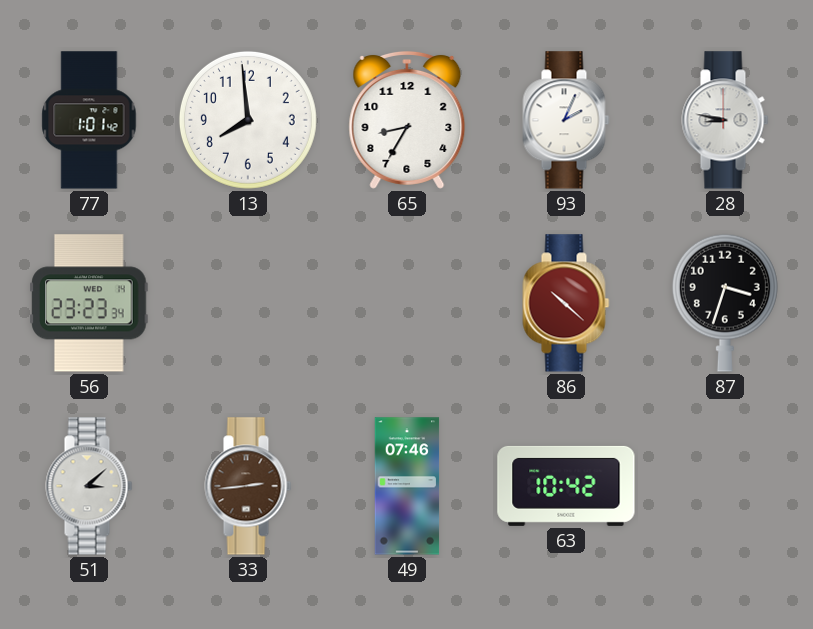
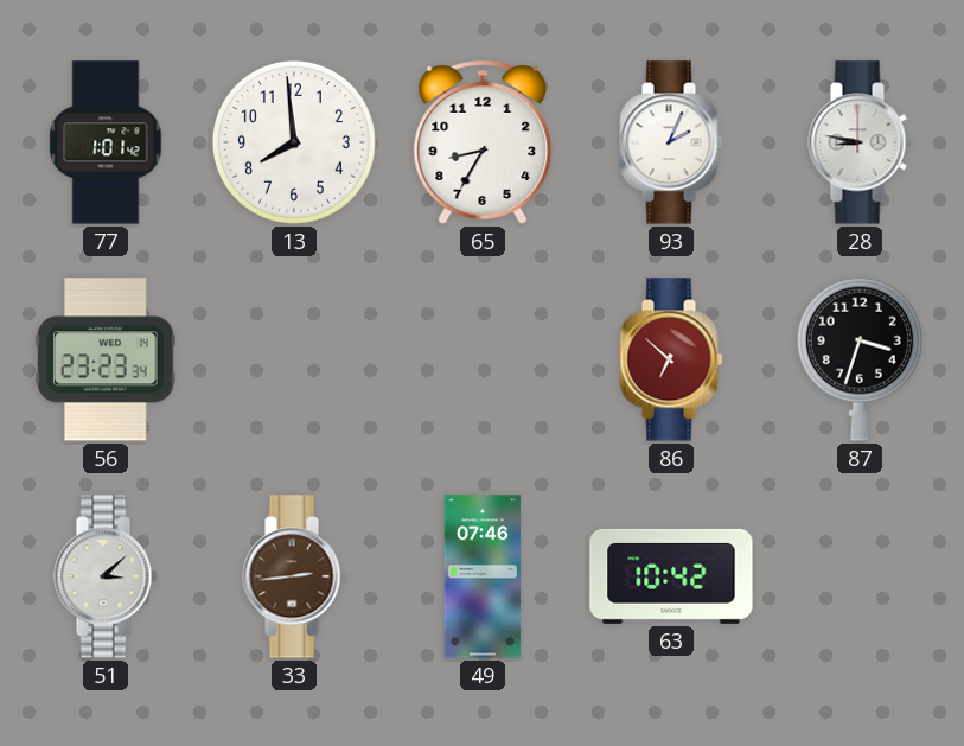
86: 10:22 -> 6:52
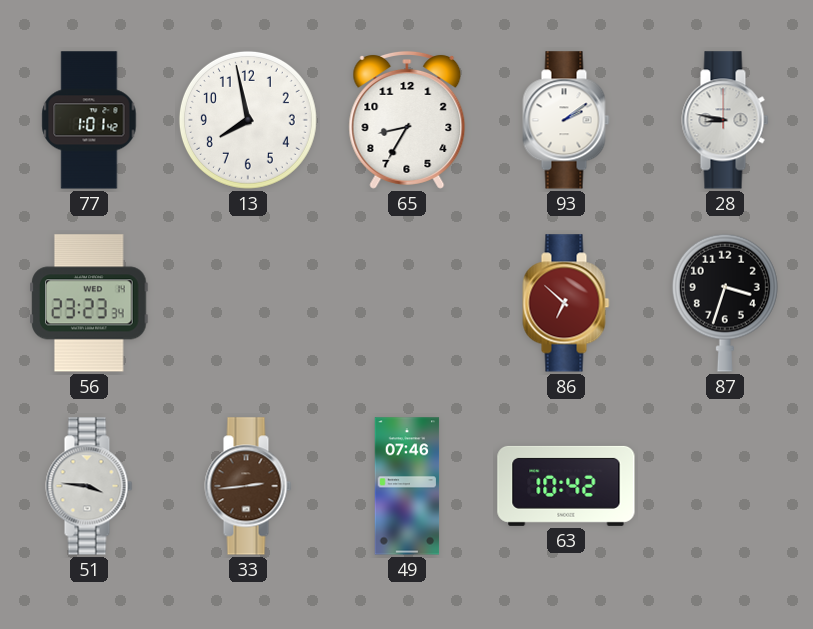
13: 7:59 -> 7:58
93: 2:04 -> 2:09
51: 3:08 -> 3:46
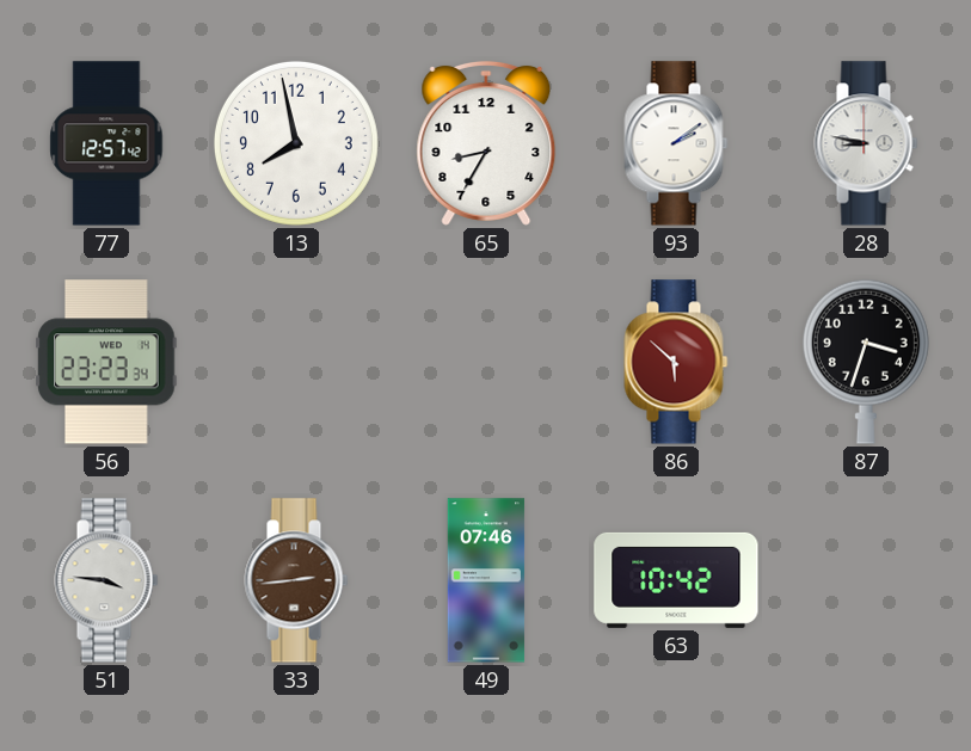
77: 1:01 -> 12:57
86: 6:52 -> 5:52
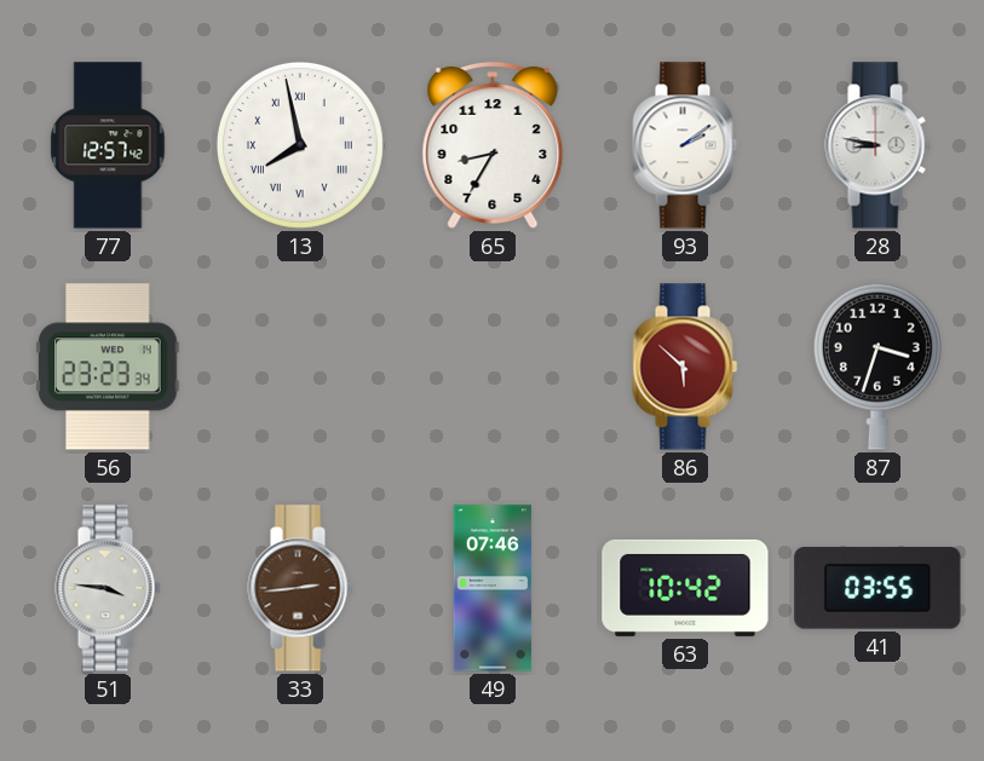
13 numerals: Arabic -> Roman
41: none -> 03:55
